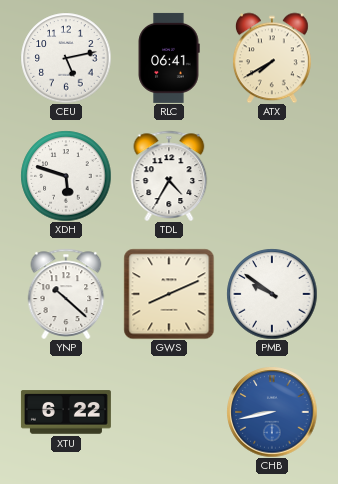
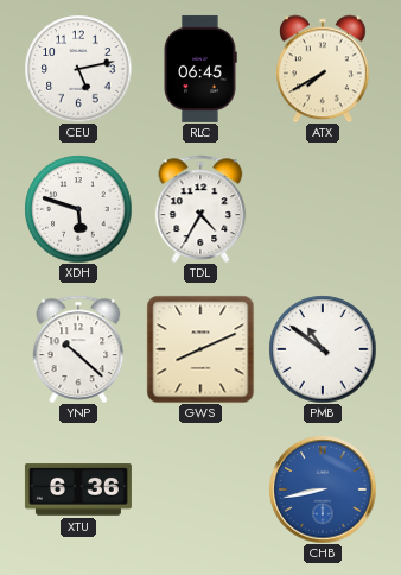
RLC: 06:41 -> 06:45
PMB: 9:51 -> 10:51
XTU: 6:22 -> 6:36
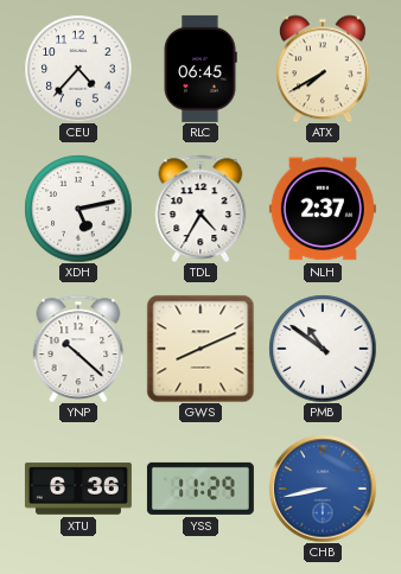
CEU: 5:13 -> 4:37
XDH: 5:48 -> 5:13
NLH: none -> 2:37
YSS: none -> 11:29
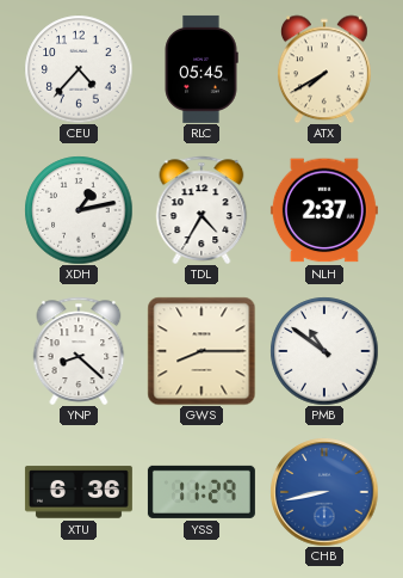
RLC: 06:45 -> 05:45
XDH: 5:13 -> 1:13
YNP: 10:22 -> 8:22
GWS: 8:11 -> 8:15
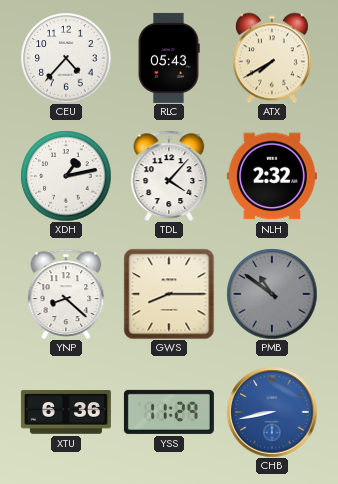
RLC: 05:45 -> 05:43
TDL: 4:35 -> 4:07
NLH: 2:37 -> 2:32
PMB dial: white -> grey
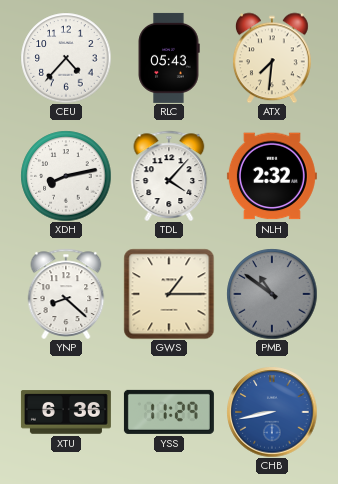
ATX: 7:40 -> 7:31
XDH: 1:13 -> 8:13
GWS: 8:15 -> 1:15
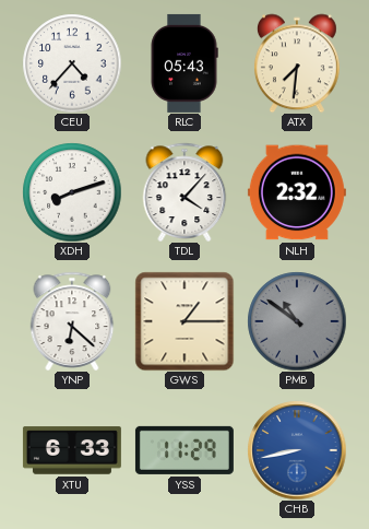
XDH: 8:13 -> 8:12
YNP: 8:22 -> 6:22
XTU: 6:36 -> 6:33
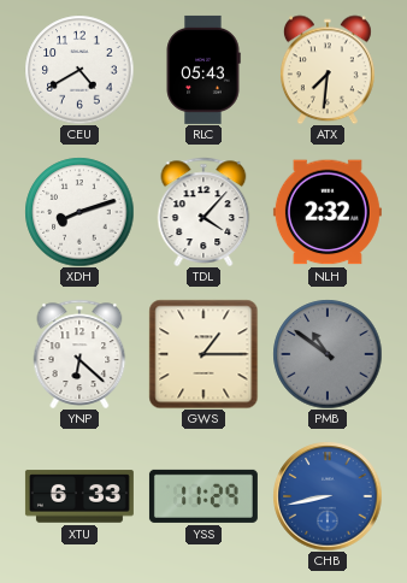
CEU: 4:37 -> 4:40
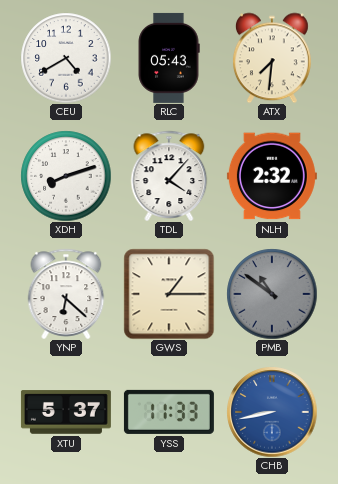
XTU: 6:33 -> 5:37
YSS: 11:29 -> 11:33
